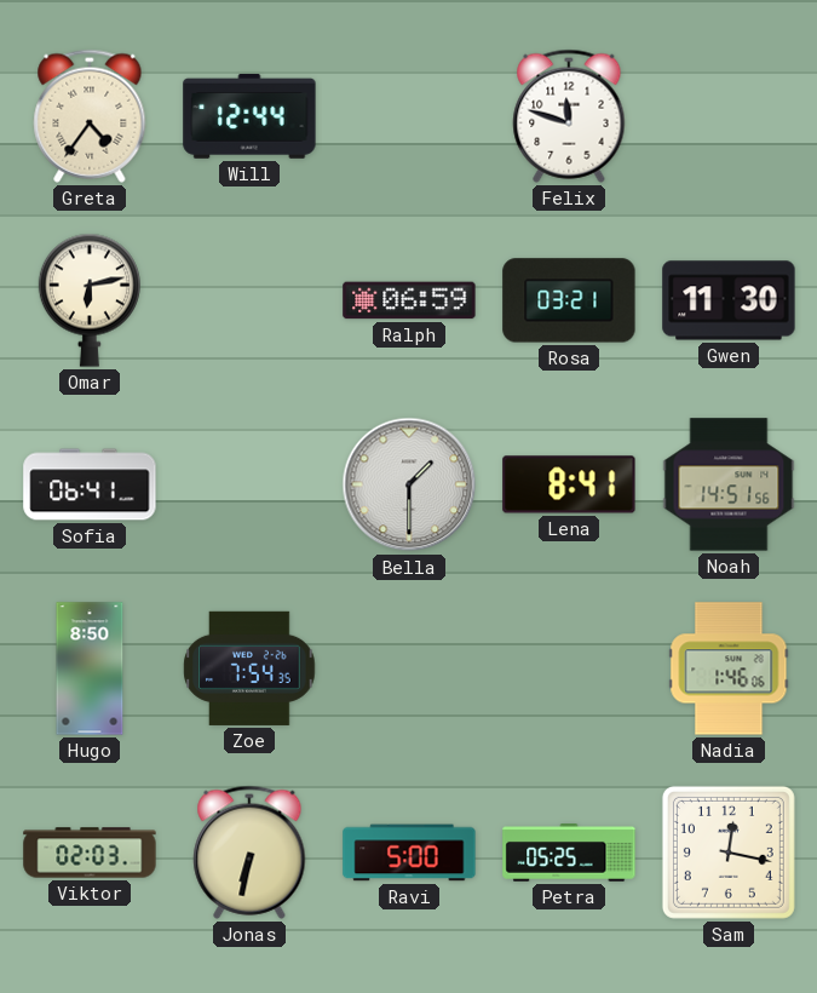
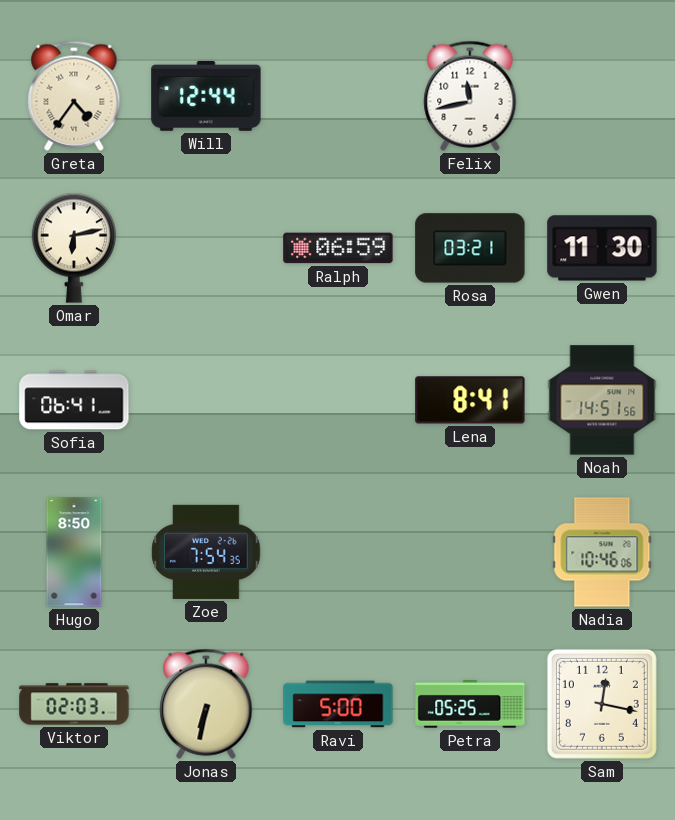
Felix: 11:48 -> 11:43
Bella: 1:30 -> none
Nadia: 1:46 -> 10:46
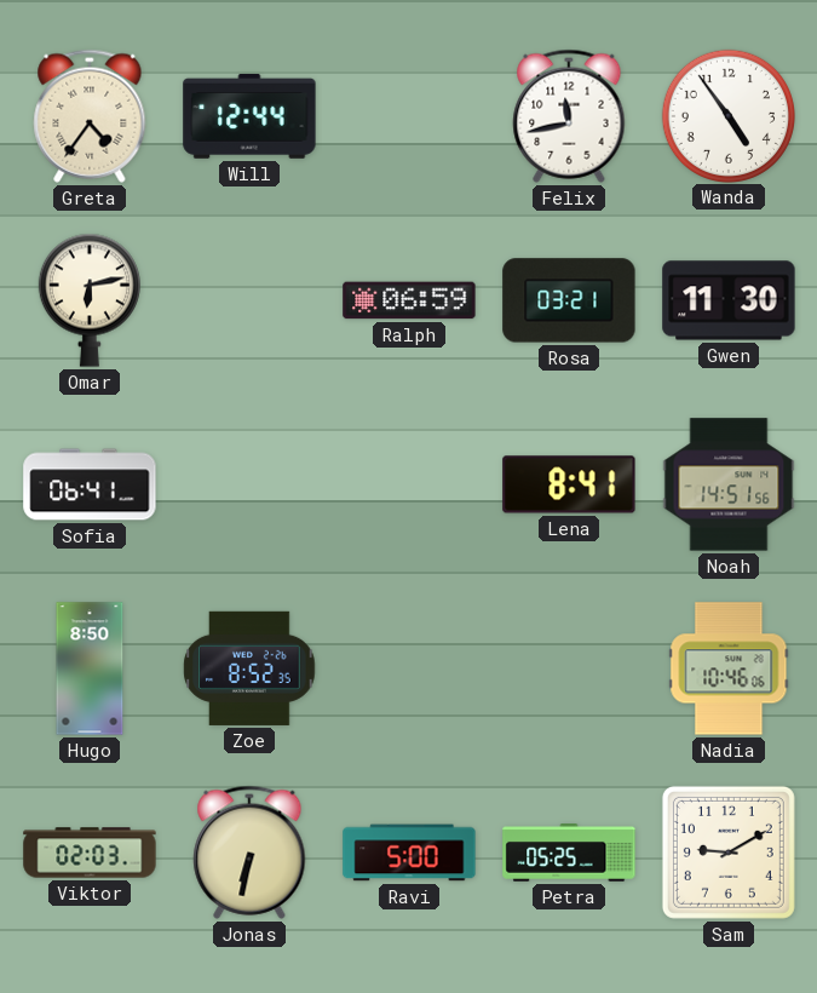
Wanda: none -> 4:54
Zoe: 7:54 -> 8:52
Sam: 12:17 -> 9:10
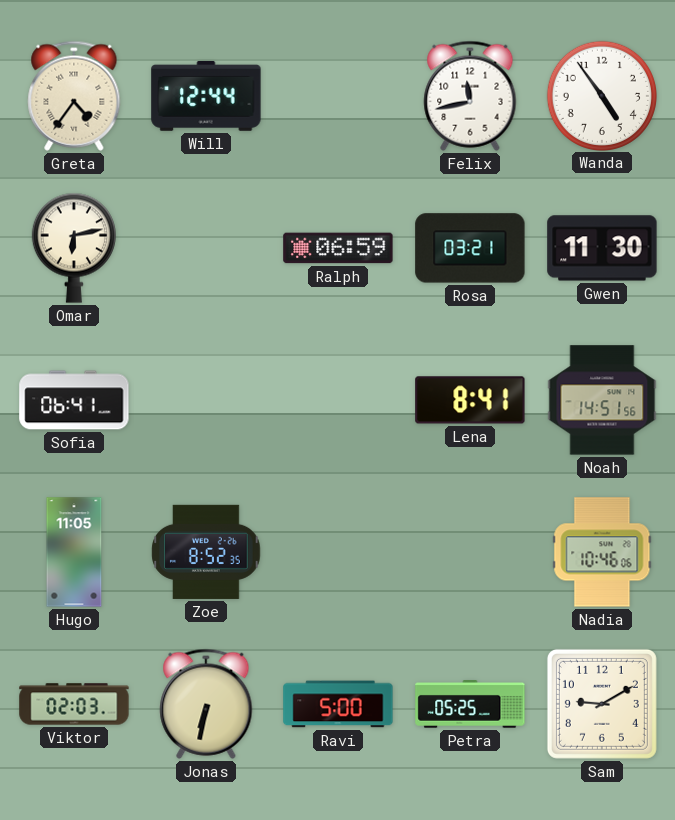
Hugo: 8:50 -> 11:05
